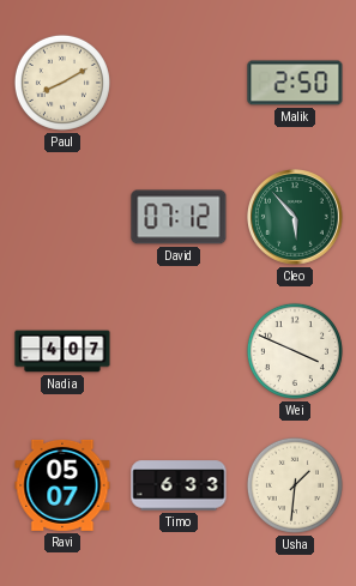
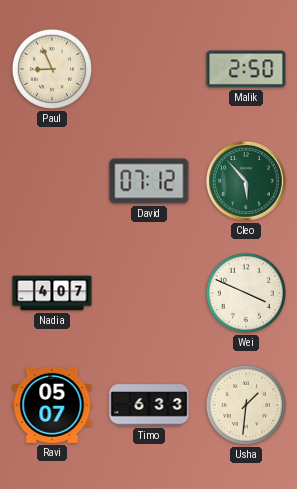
Paul: 8:10 -> 8:56
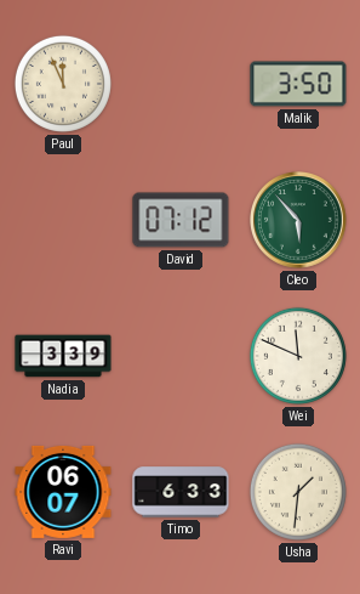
Paul: 8:56 -> 11:56
Malik: 2:50 -> 3:50
Nadia: 4:07 -> 3:39
Wei: 3:49 -> 11:49
Ravi: 05:07 -> 06:07
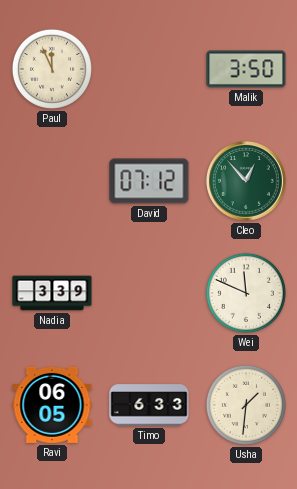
Cleo: 5:53 -> 12:53
Ravi: 06:07 -> 06:05
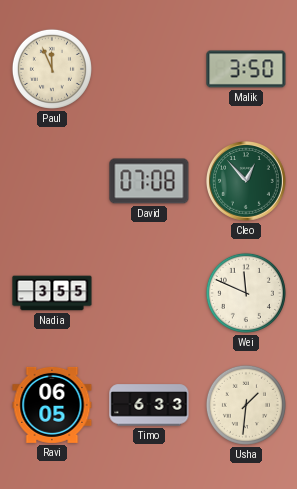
David: 07:12 -> 07:08
Nadia: 3:39 -> 3:55
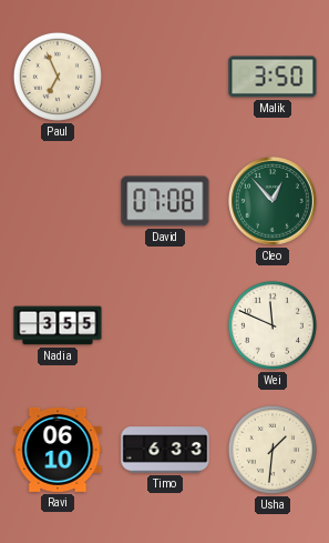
Paul: 11:56 -> 6:56
Ravi: 06:05 -> 06:10
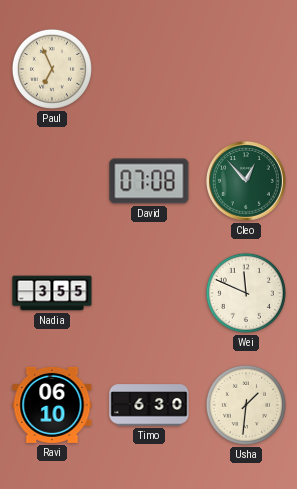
Malik: 3:50 -> none
Timo: 6:33 -> 6:30
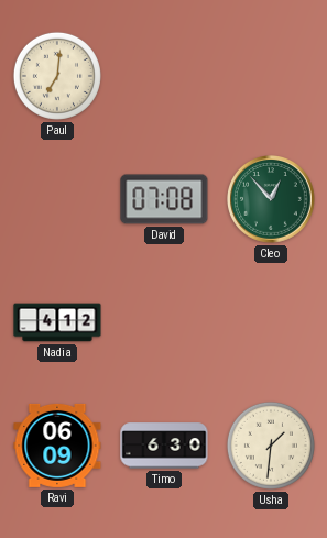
Paul: 6:56 -> 7:01
Nadia: 3:55 -> 4:12
Wei: 11:49 -> none
Ravi: 06:10 -> 06:09
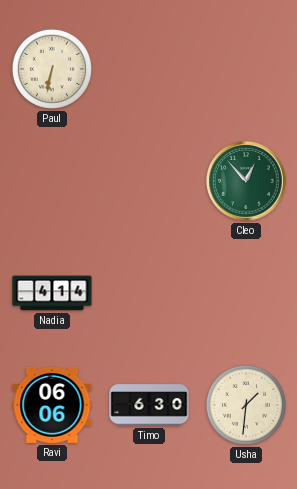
Paul: 7:01 -> 6:32
David: 07:08 -> none
Nadia: 4:12 -> 4:14
Ravi: 06:09 -> 06:06
